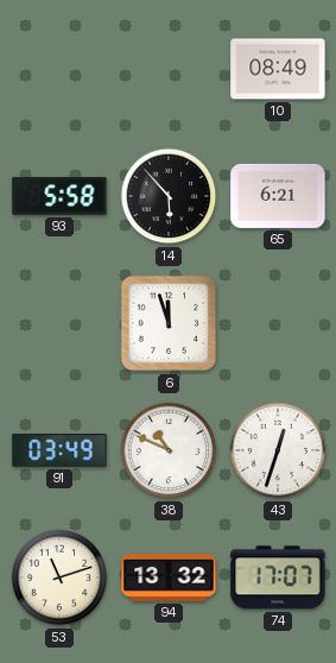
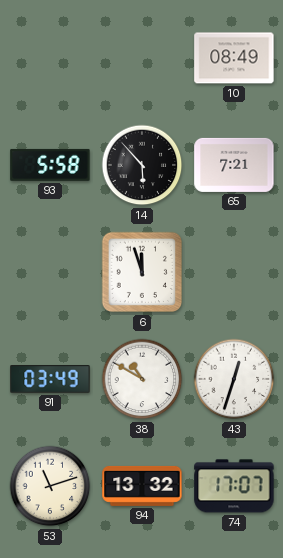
65: 6:21 -> 7:21
38: 10:49 -> 10:50
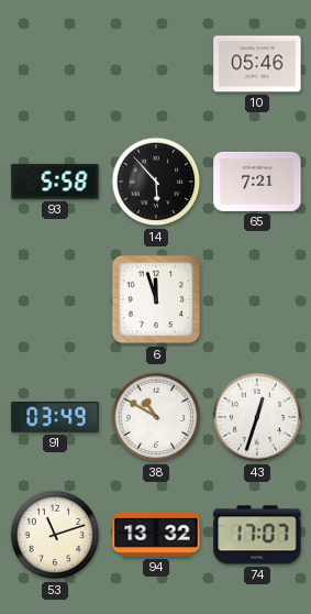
10: 08:49 -> 05:46
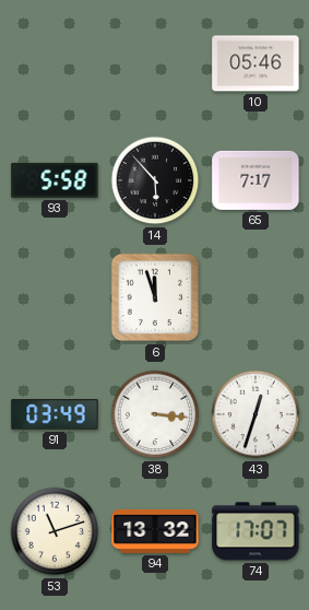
65: 7:21 -> 7:17
38: 10:50 -> 3:16
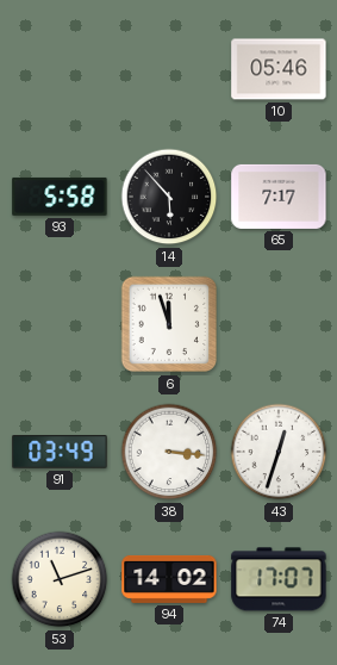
94: 13:32 -> 14:02
